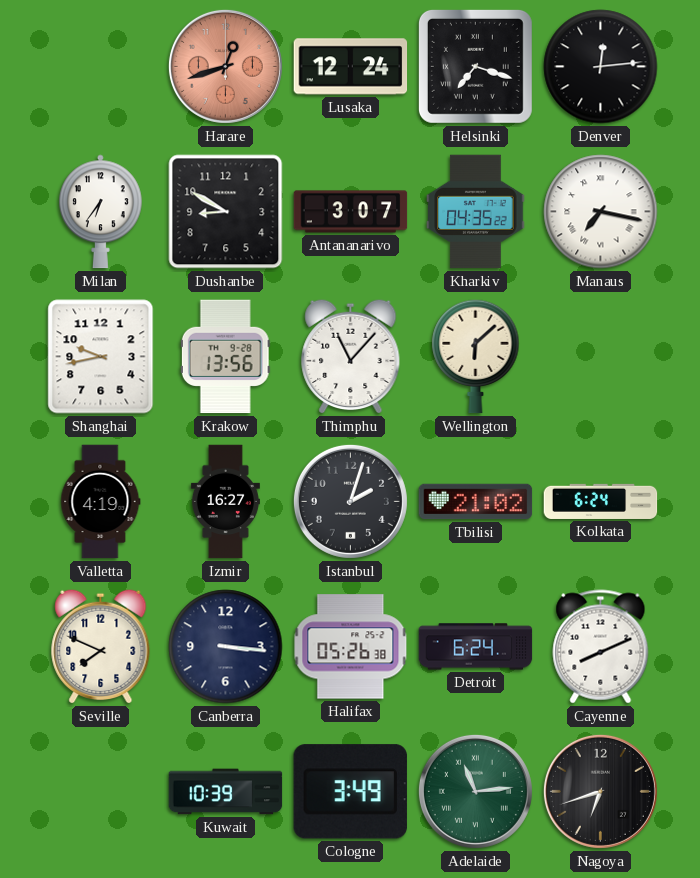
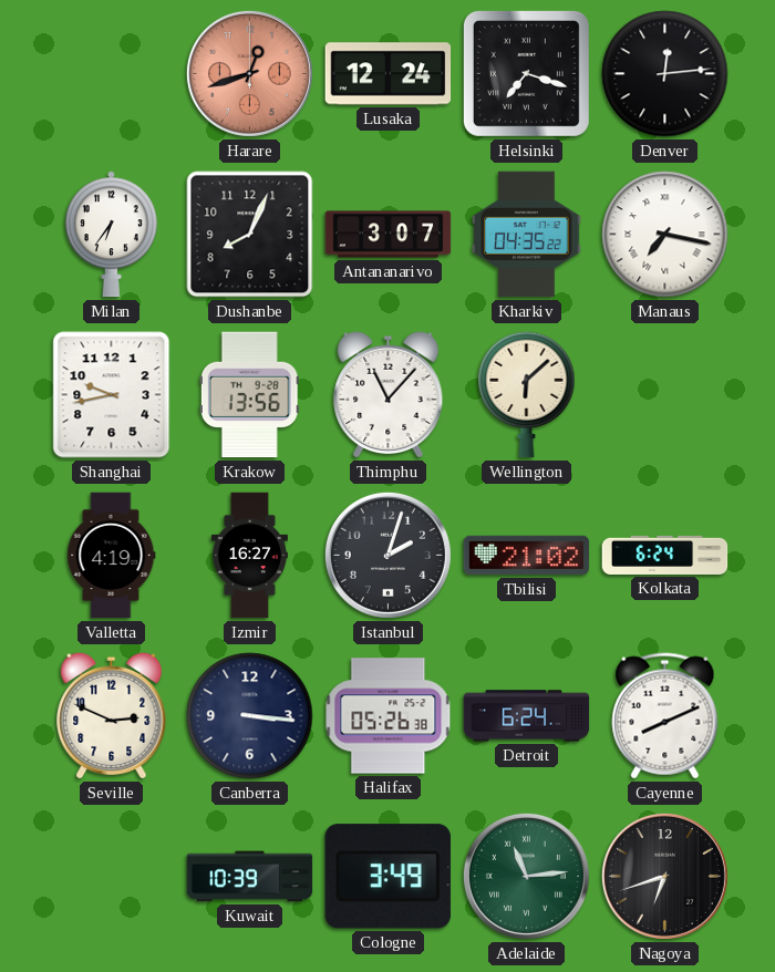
Dushanbe: 8:50 -> 8:04
Seville: 7:49 -> 2:49
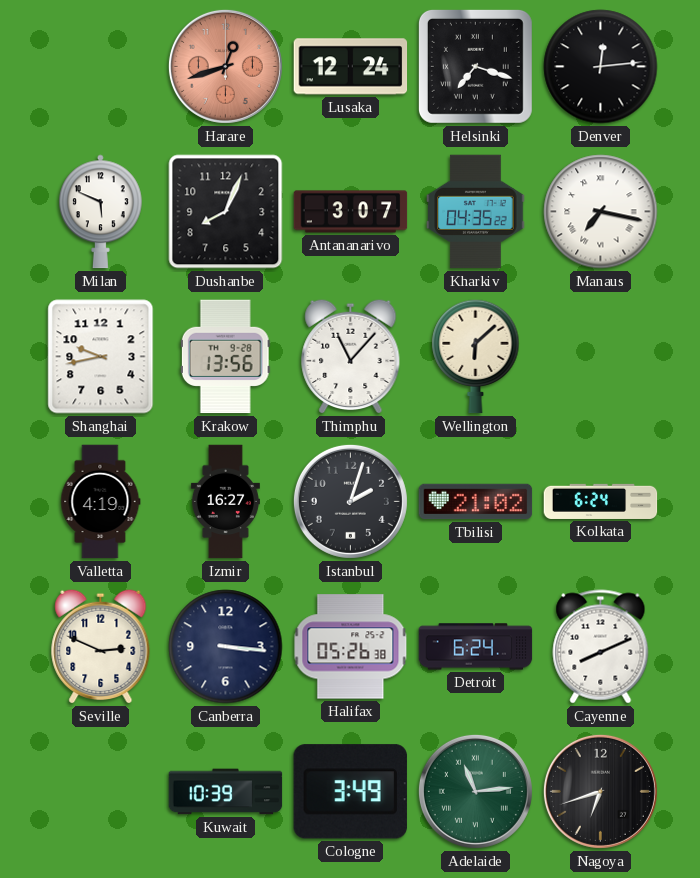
Milan: 6:36 -> 5:49
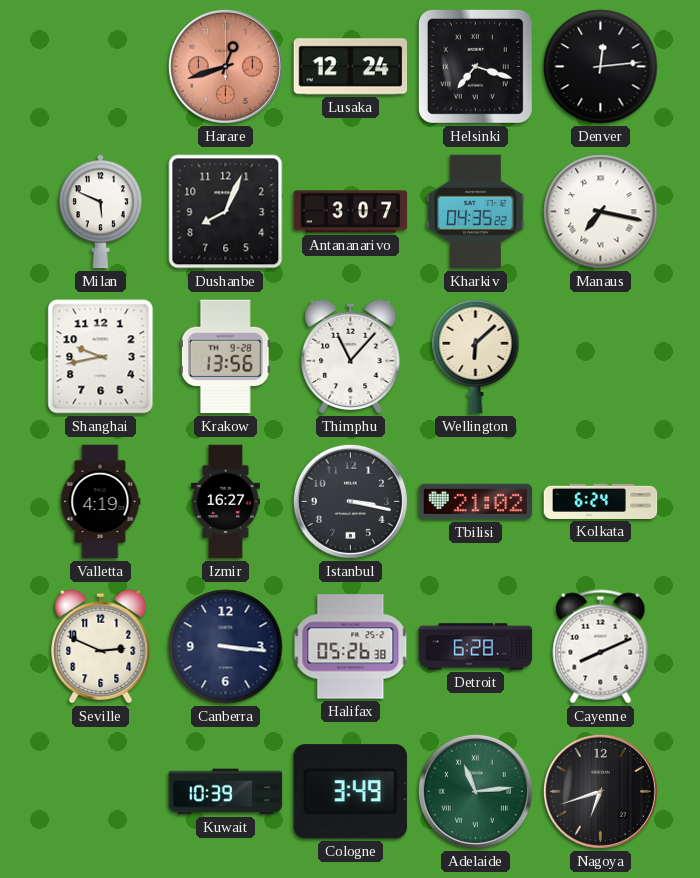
Istanbul: 2:03 -> 3:17
Detroit: 6:24 -> 6:28
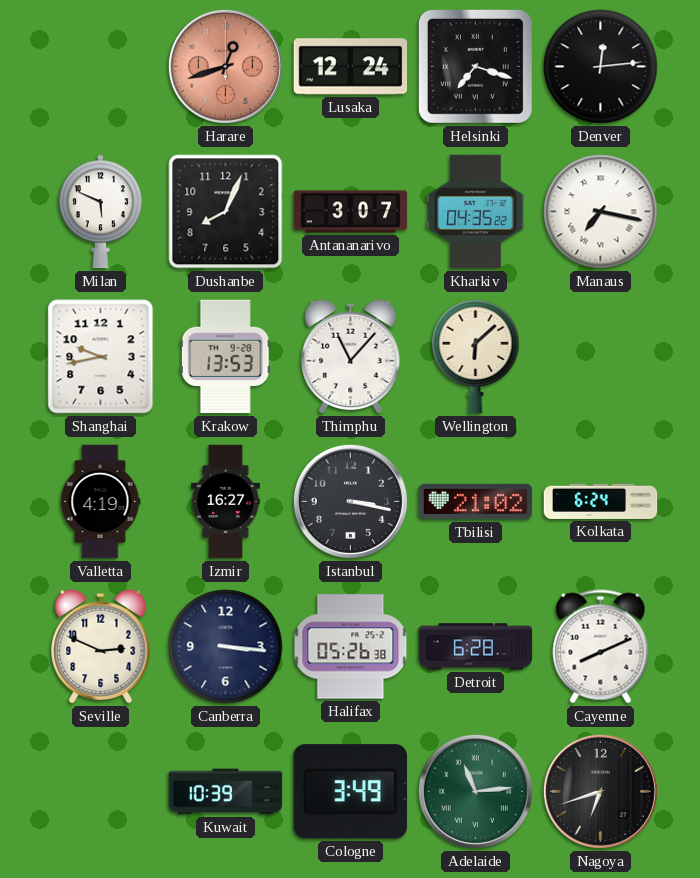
Krakow: 13:56 -> 13:53
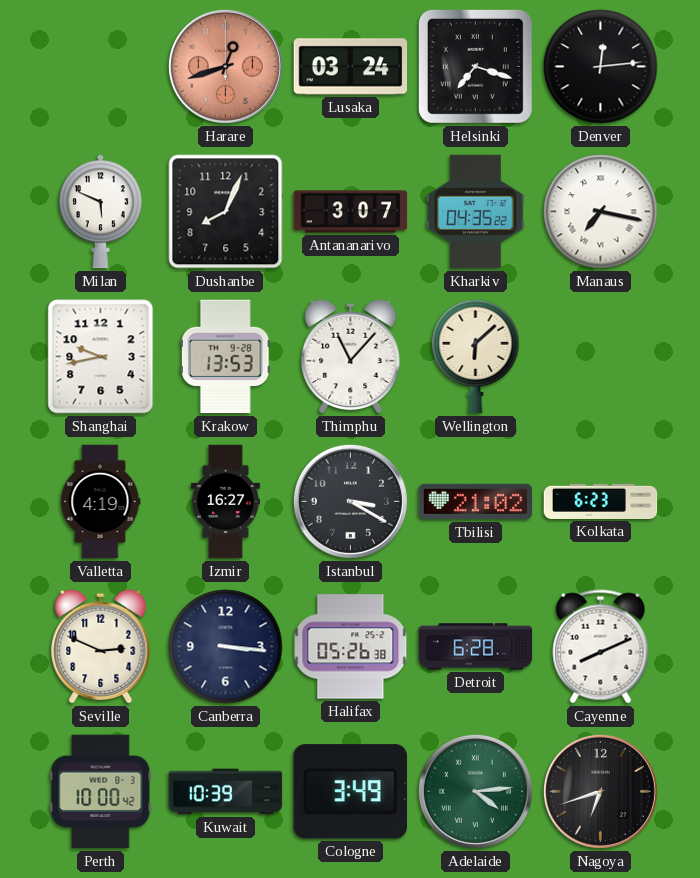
Lusaka: 12:24 -> 03:24
Istanbul: 3:17 -> 3:20
Kolkata: 6:24 -> 6:23
Perth: none -> 10:00
Adelaide: 11:14 -> 4:14
